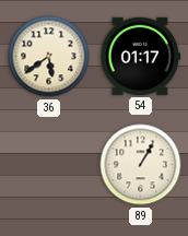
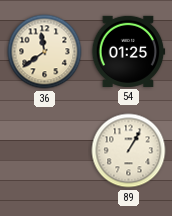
36: 5:39 -> 11:39
54: 01:17 -> 01:25
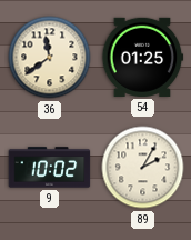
9: none -> 10:02
89: 1:05 -> 2:05
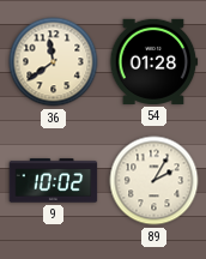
54: 01:25 -> 01:28
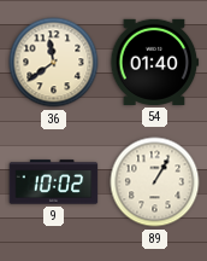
54: 01:28 -> 01:40
89: 2:05 -> 1:05
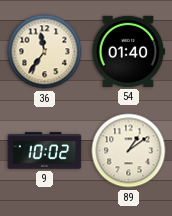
36: 11:39 -> 11:36
89: 1:05 -> 1:09
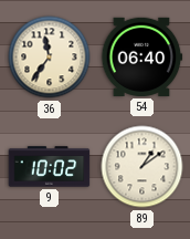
54: 01:40 -> 06:40
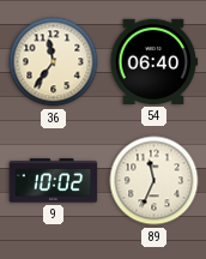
89: 1:09 -> 11:34
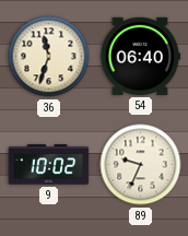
36: 11:36 -> 11:33
89: 11:34 -> 9:34
